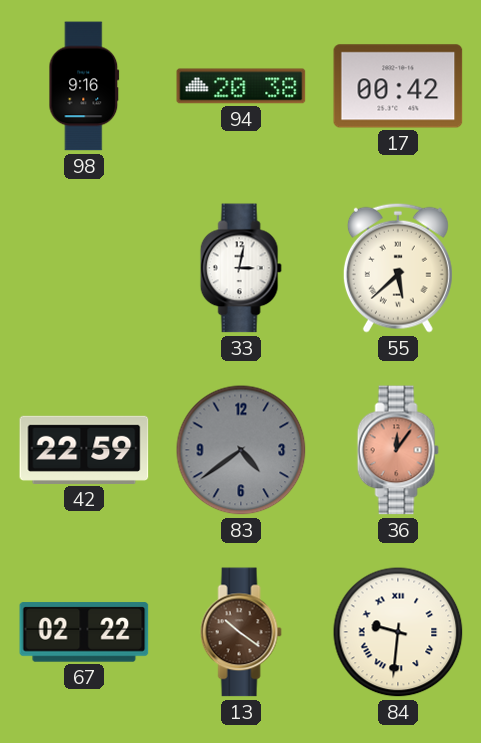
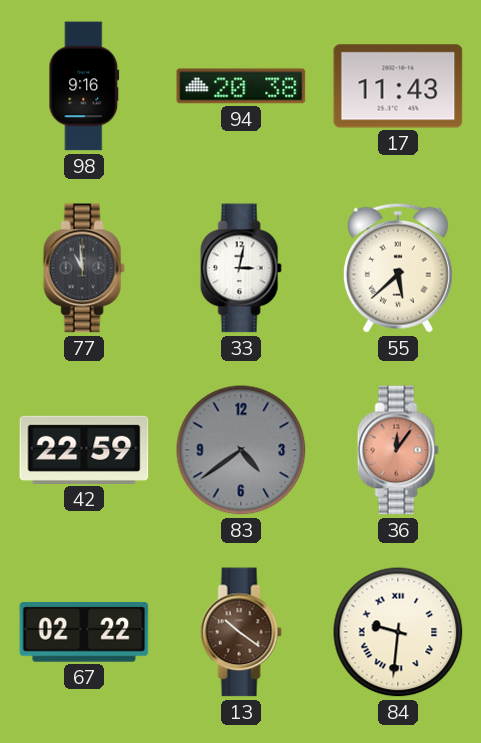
17: 00:42 -> 11:43
77: none -> 10:59
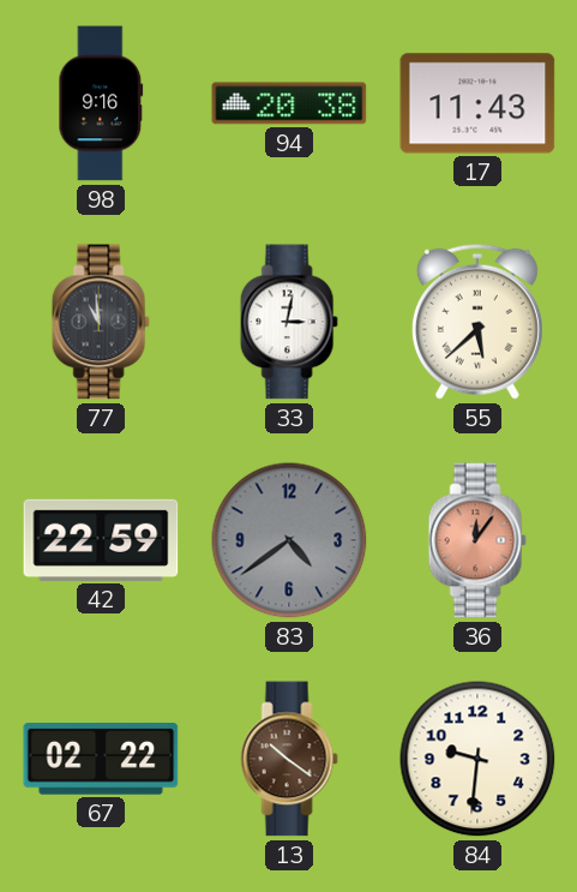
84 numerals: Roman -> Arabic
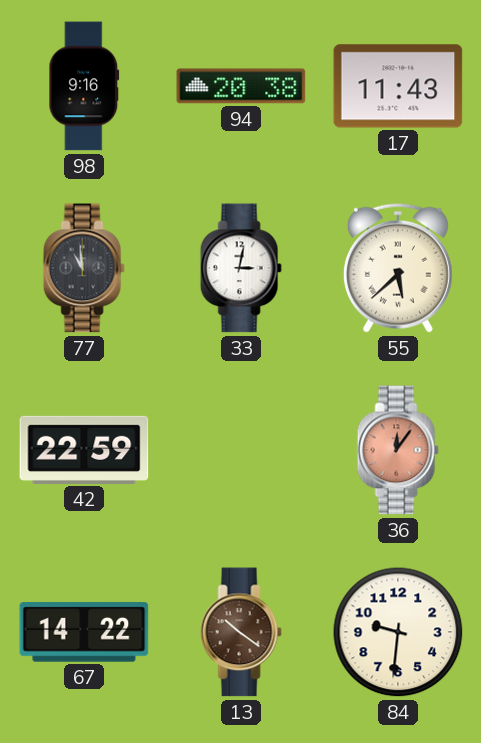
83: 4:39 -> none
67: 02:22 -> 14:22
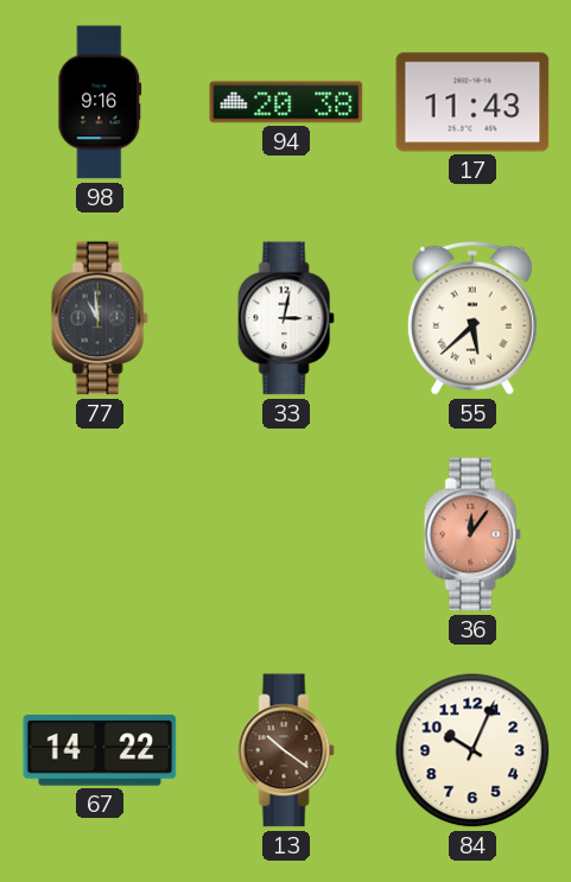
42: 22:59 -> none
84: 9:31 -> 10:04
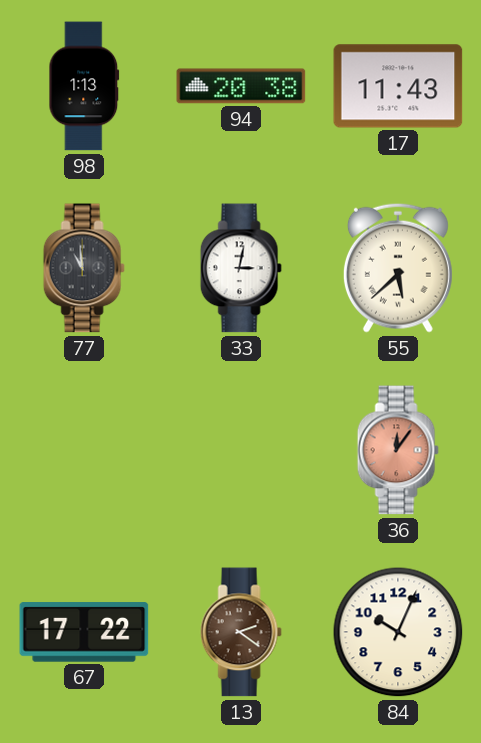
98: 9:16 -> 1:13
67: 14:22 -> 17:22
13: 10:21 -> 2:21
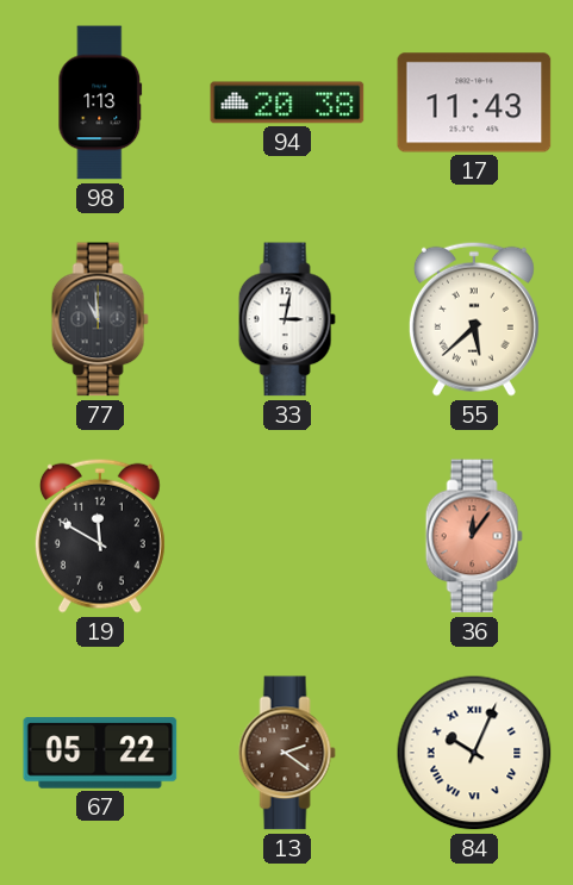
19: none -> 11:50
67: 17:22 -> 05:22
84 numerals: Arabic -> Roman
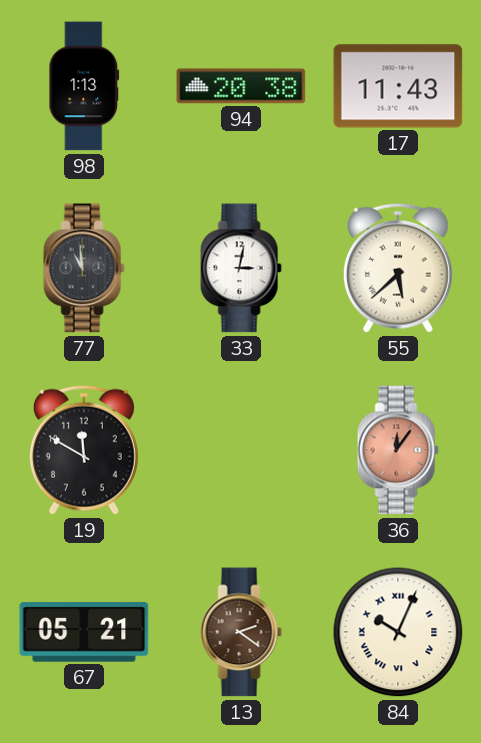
67: 05:22 -> 05:21
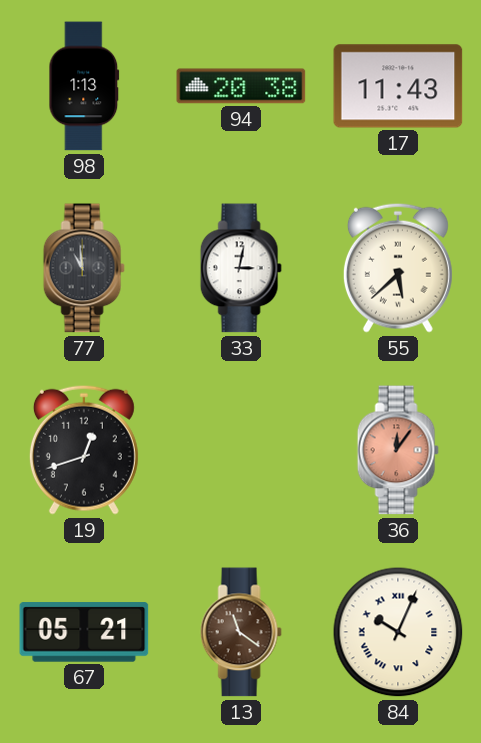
19: 11:50 -> 12:42
13: 2:21 -> 11:21
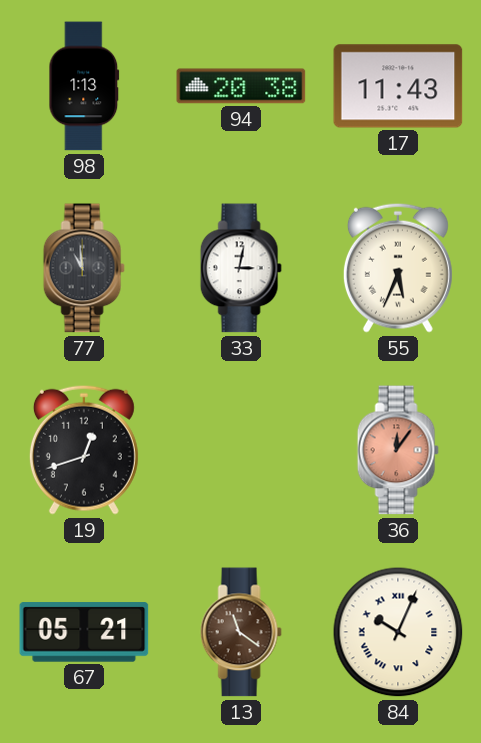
55: 5:38 -> 5:34
